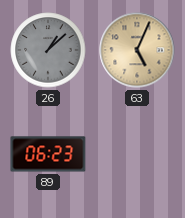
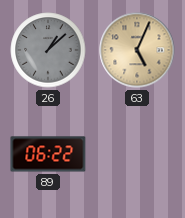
89: 06:23 -> 06:22
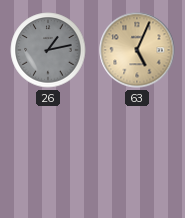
26: 1:08 -> 1:13
89: 06:22 -> none
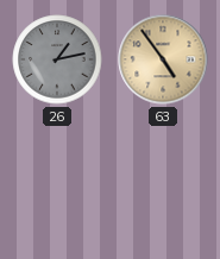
63: 5:04 -> 4:54
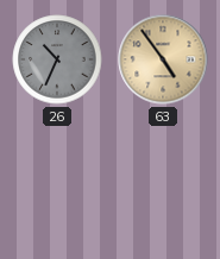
26: 1:13 -> 10:34
